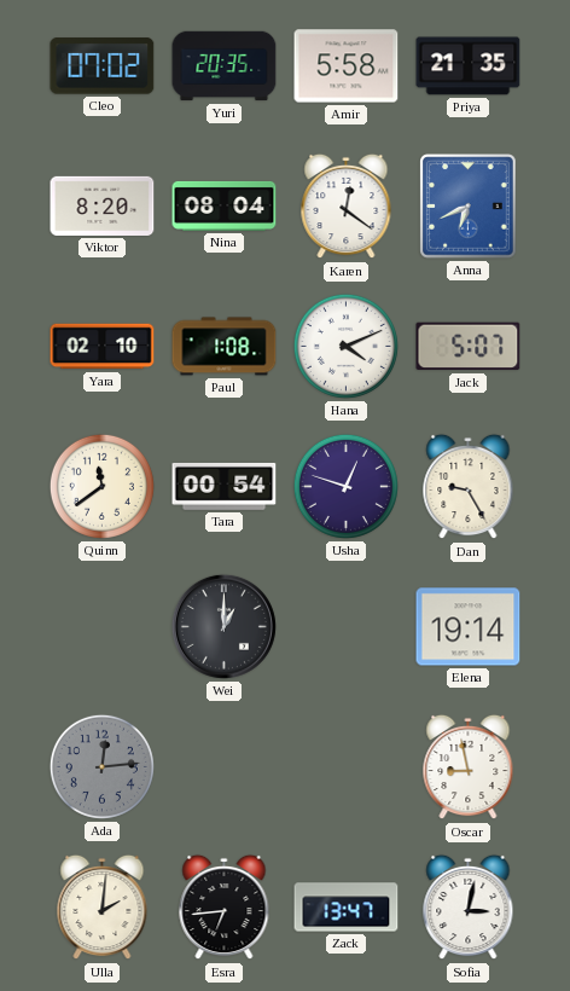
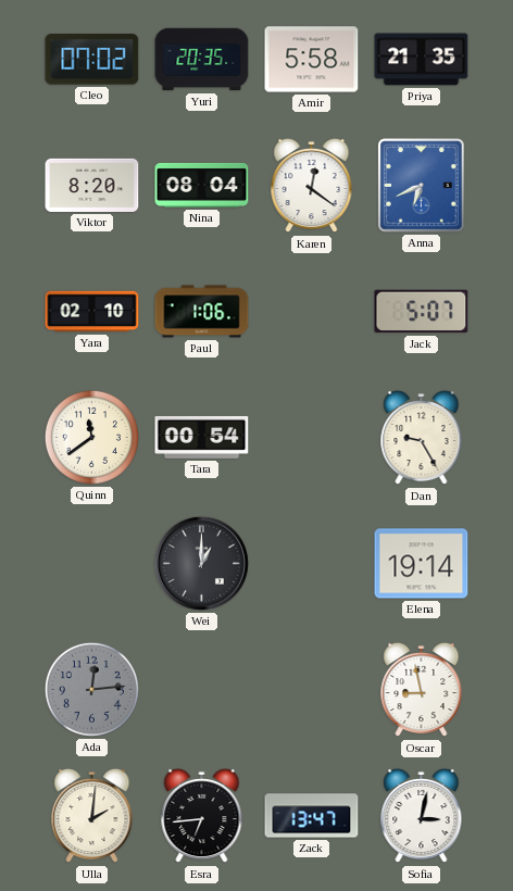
Paul: 1:08 -> 1:06
Hana: 4:11 -> none
Usha: 12:48 -> none
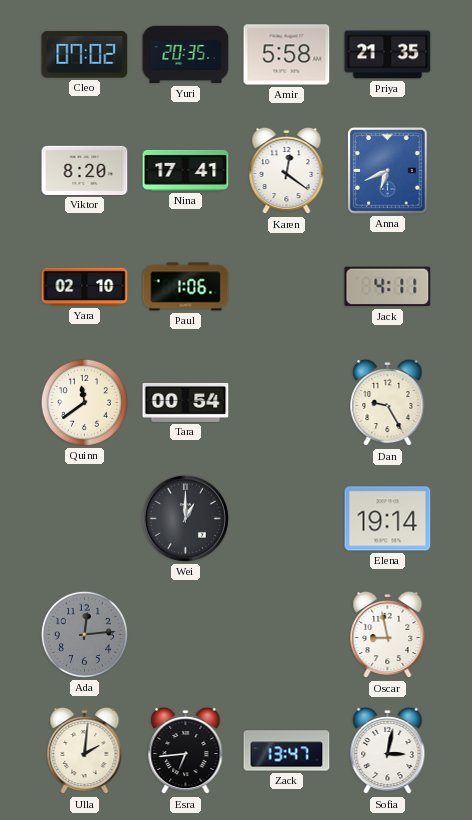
Nina: 08:04 -> 17:41
Jack: 5:07 -> 4:11
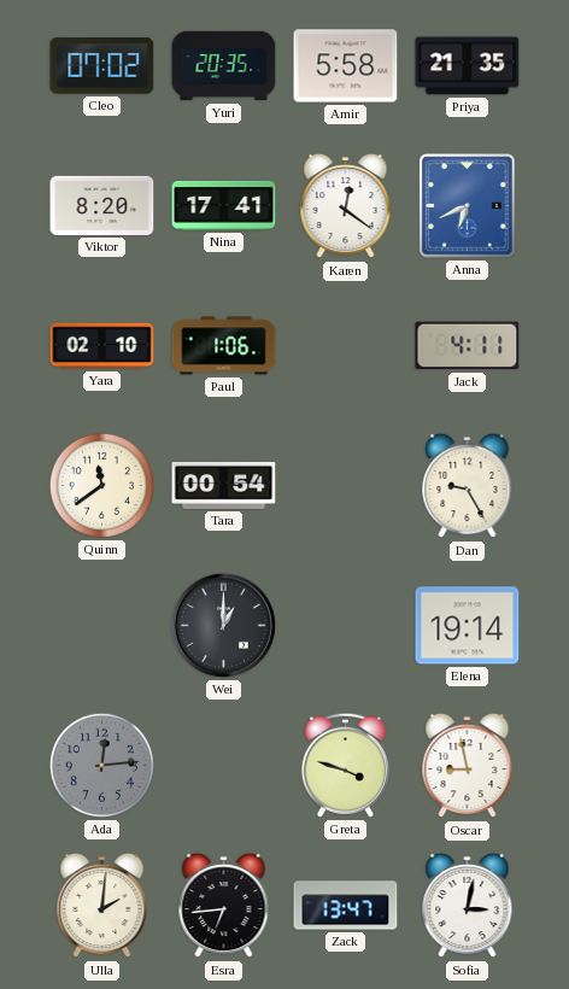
Greta: none -> 3:48
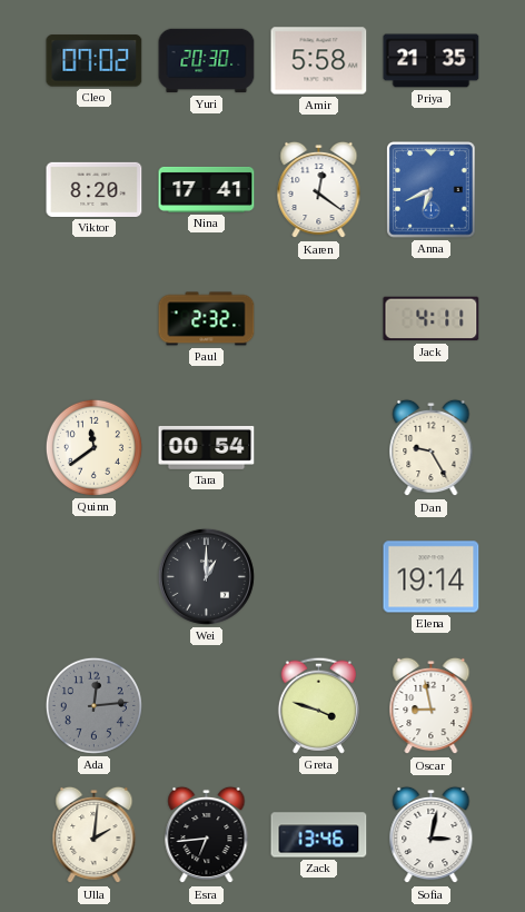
Yuri: 20:35 -> 20:30
Yara: 02:10 -> none
Paul: 1:06 -> 2:32
Zack: 13:47 -> 13:46
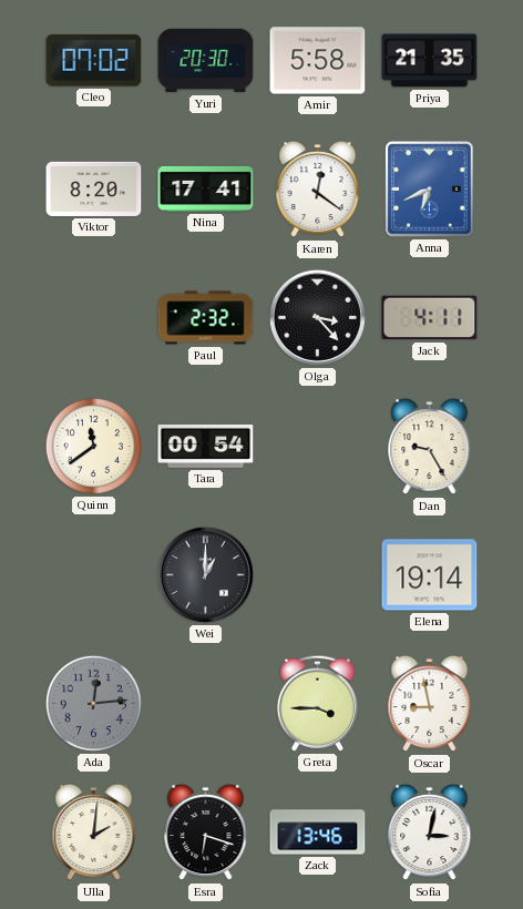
Olga: none -> 3:23
Greta: 3:48 -> 3:45
Esra: 6:44 -> 6:18
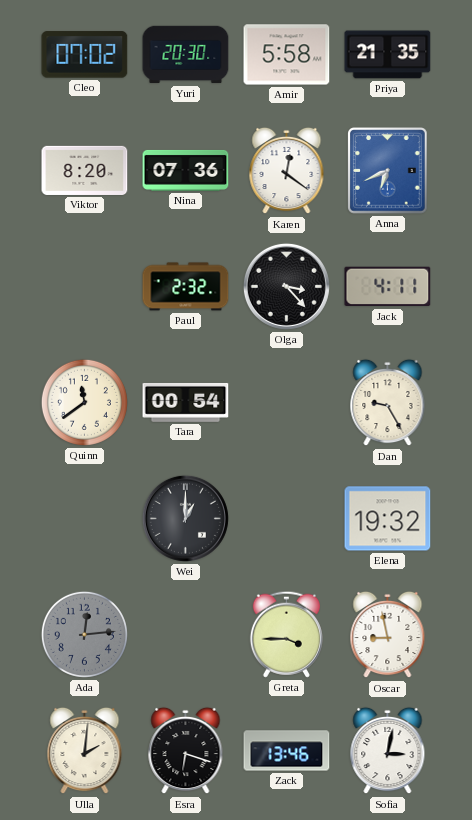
Nina: 17:41 -> 07:36
Elena: 19:14 -> 19:32
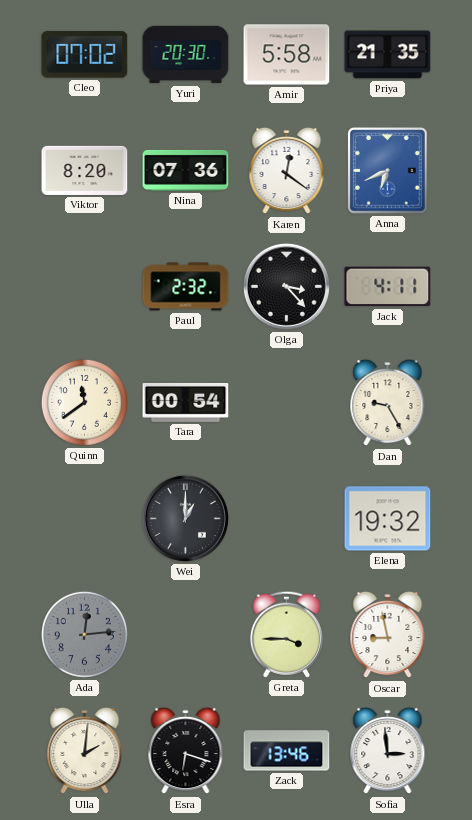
Sofia: 3:02 -> 2:59
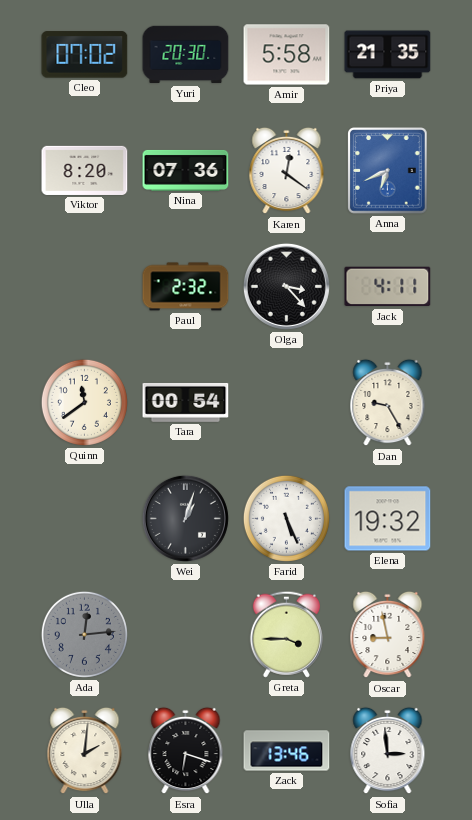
Wei: 1:00 -> 1:03
Farid: none -> 5:26
